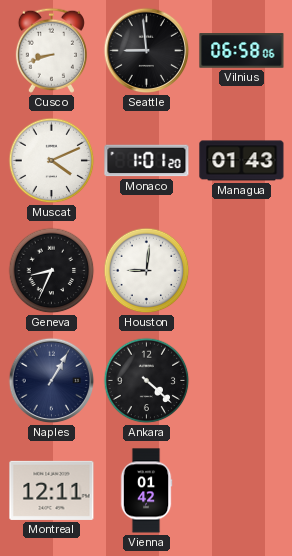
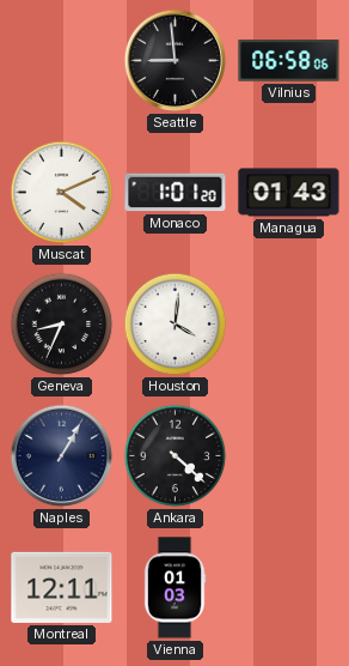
Cusco: 8:42 -> none
Houston: 9:01 -> 4:01
Vienna: 01:42 -> 01:03
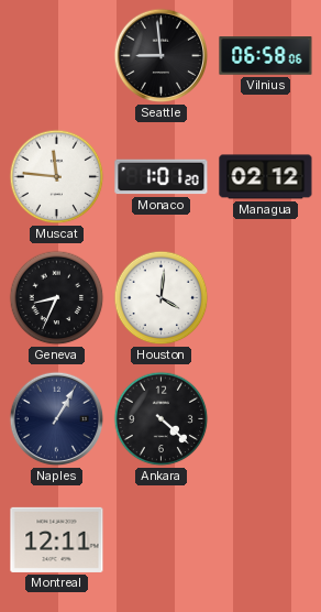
Muscat: 4:11 -> 11:46
Managua: 01:43 -> 02:12
Vienna: 01:03 -> none
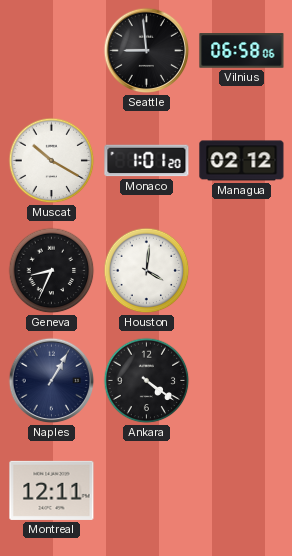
Muscat: 11:46 -> 10:20
Ankara: 4:22 -> 4:21
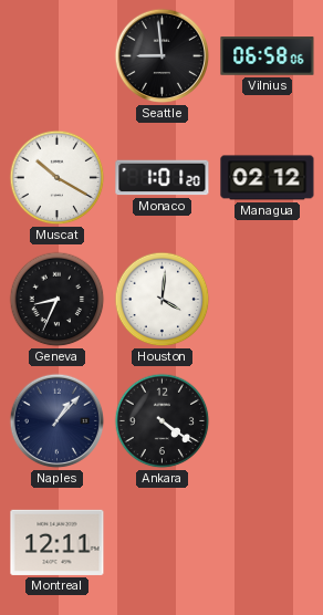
Naples: 1:05 -> 1:07
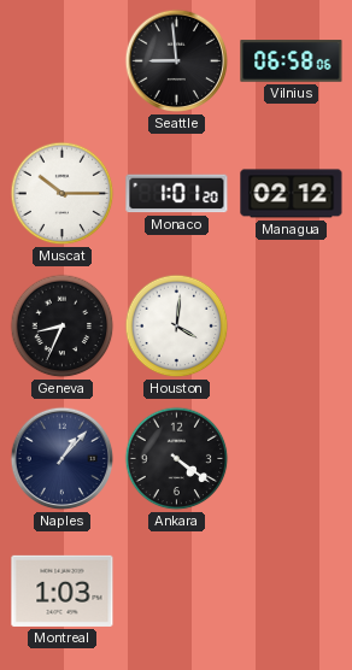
Muscat: 10:20 -> 10:15
Montreal: 12:11 -> 1:03
